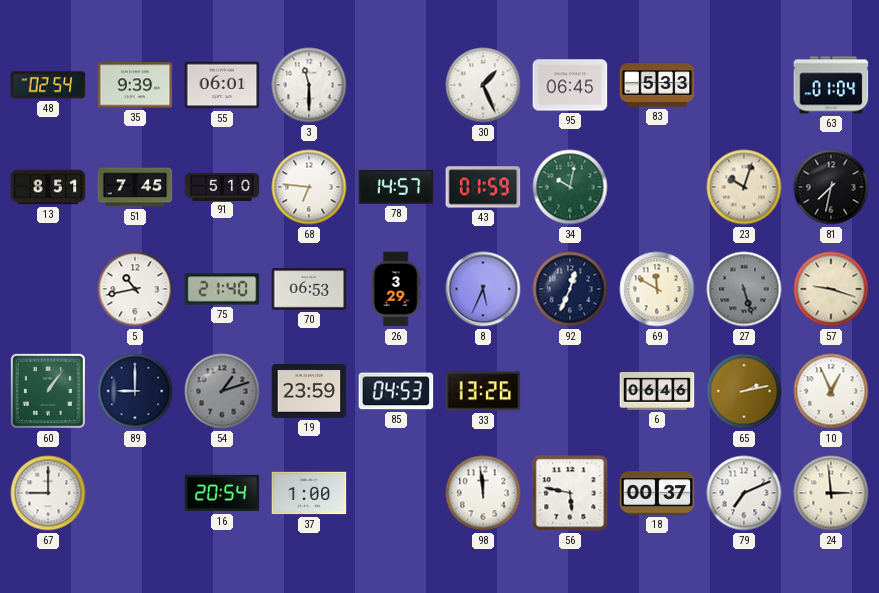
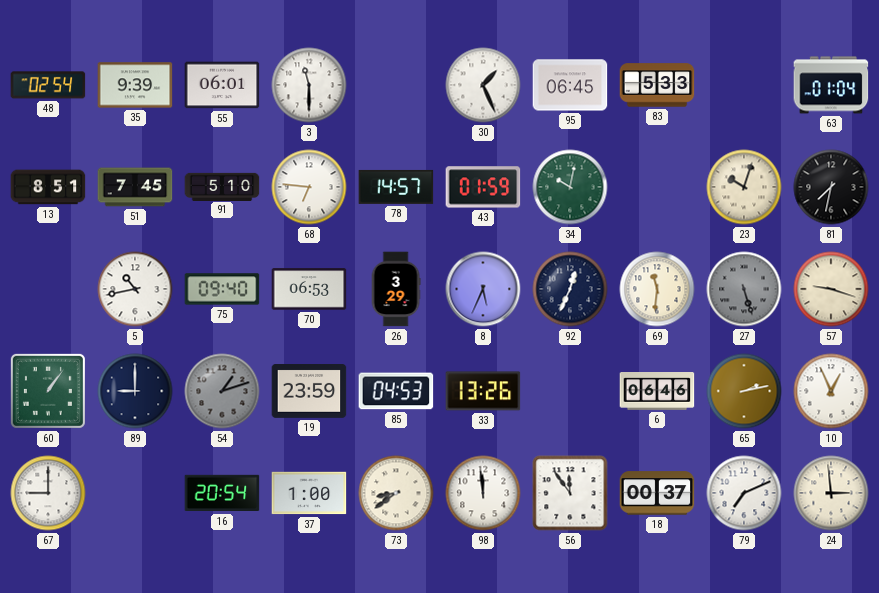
75: 21:40 -> 09:40
69: 11:50 -> 11:31
73: none -> 8:39
56: 5:47 -> 11:54
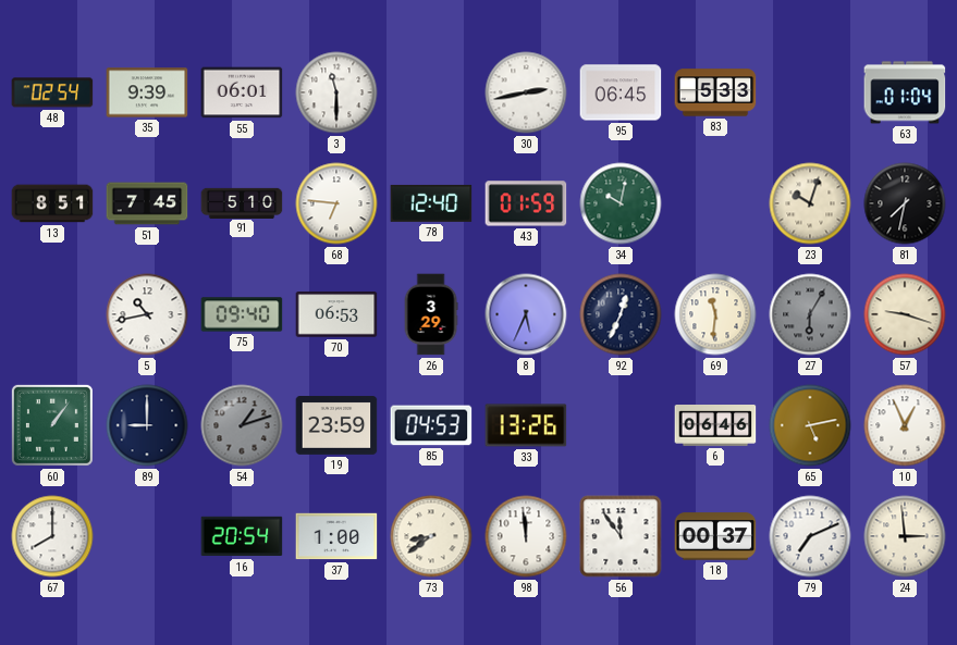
30: 1:26 -> 2:43
78: 14:57 -> 12:40
27: 5:27 -> 6:05
65: 2:13 -> 5:13
67: 9:00 -> 8:00
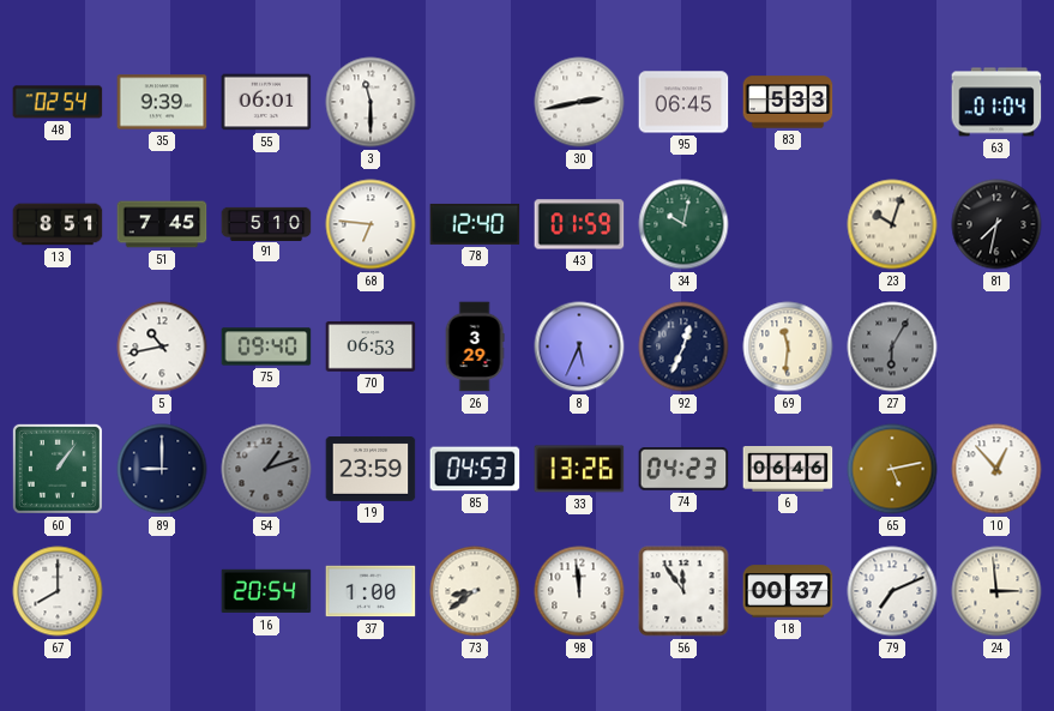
57: 9:18 -> none
74: none -> 04:23
10: 12:56 -> 12:53
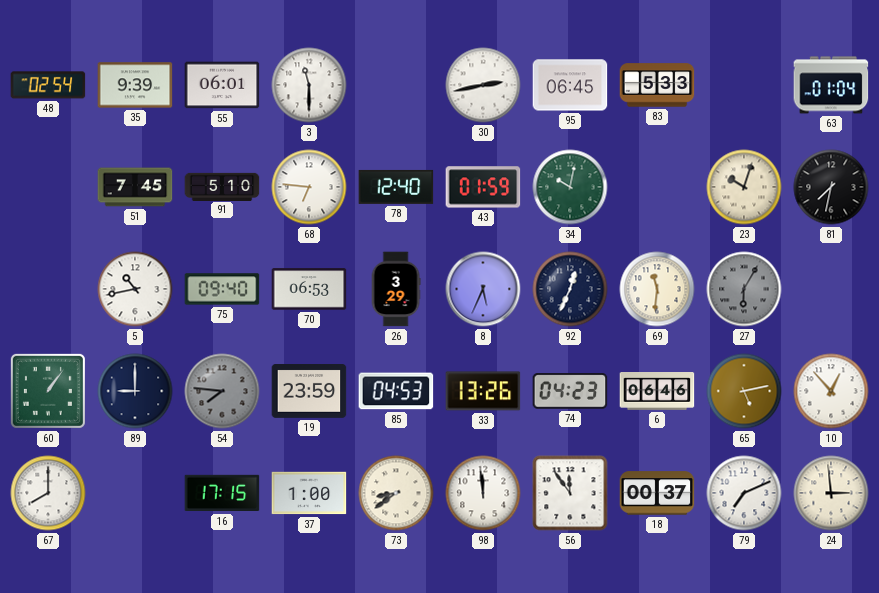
13: 8:51 -> none
54: 1:12 -> 7:46
16: 20:54 -> 17:15
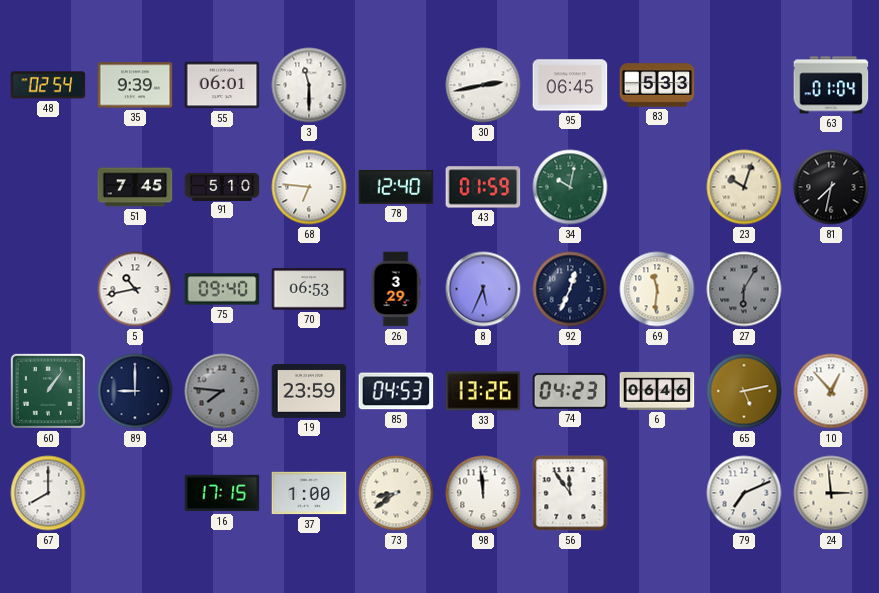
18: 00:37 -> none
